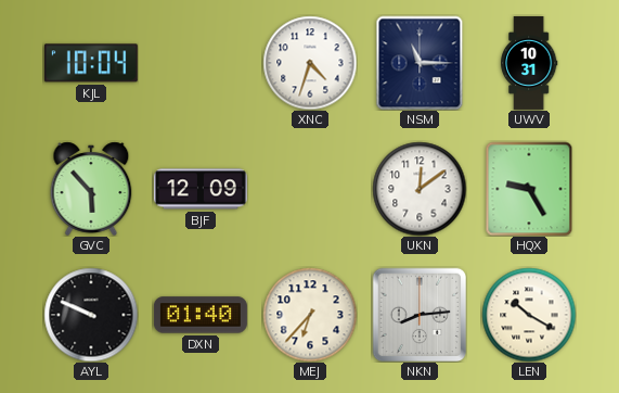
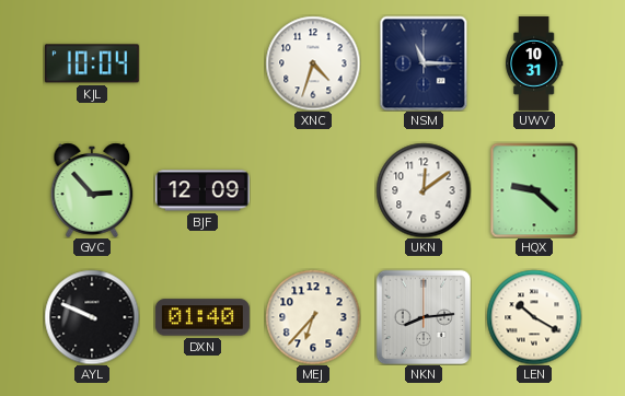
GVC: 5:53 -> 2:53
HQX: 9:25 -> 9:22
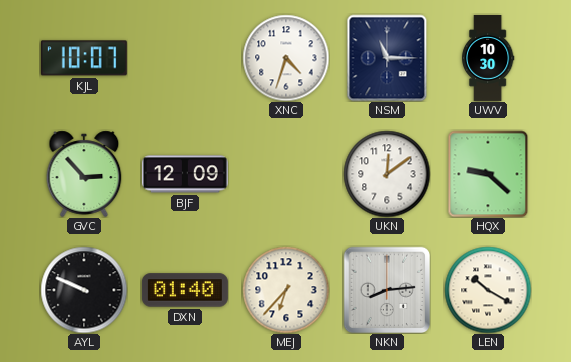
KJL: 10:04 -> 10:07
UWV: 10:31 -> 10:30
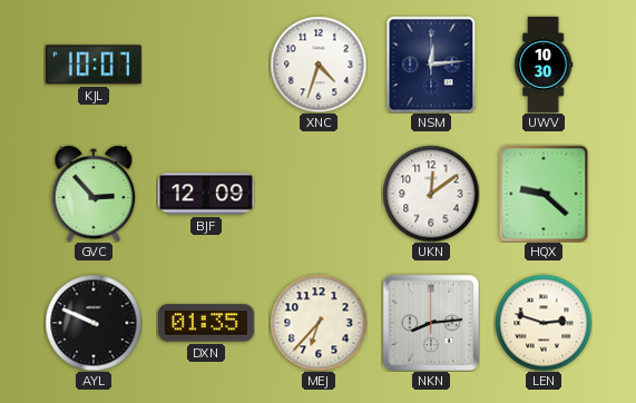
NSM: 11:15 -> 12:14
DXN: 01:40 -> 01:35
LEN: 10:20 -> 2:48
